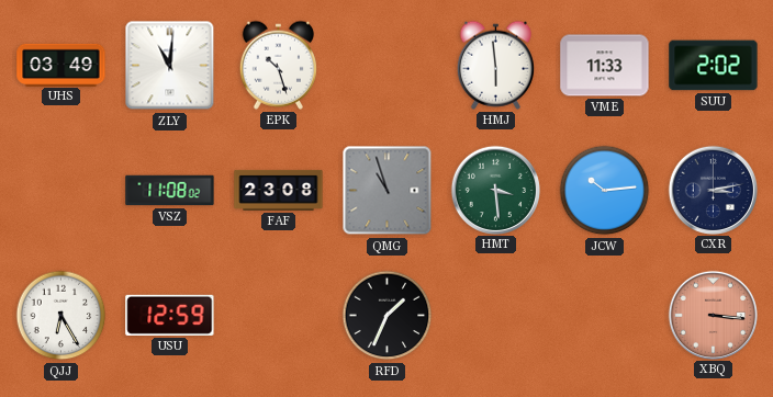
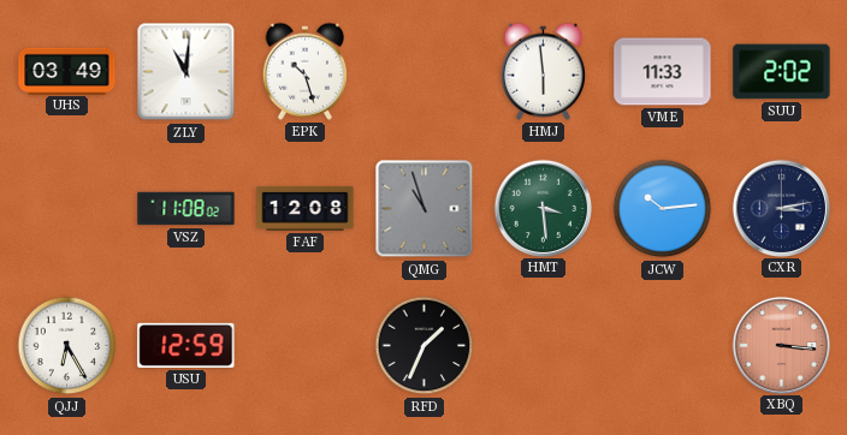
FAF: 23:08 -> 12:08
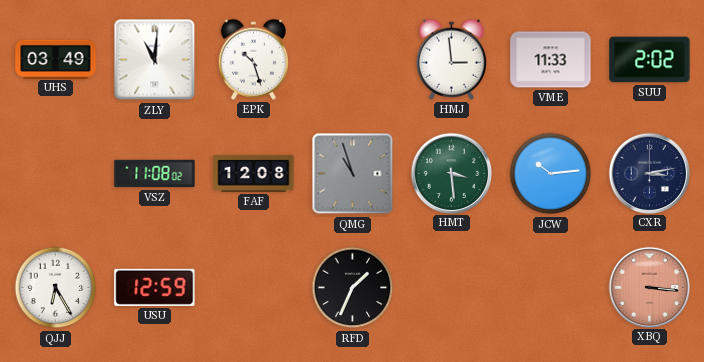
HMJ: 5:59 -> 2:59
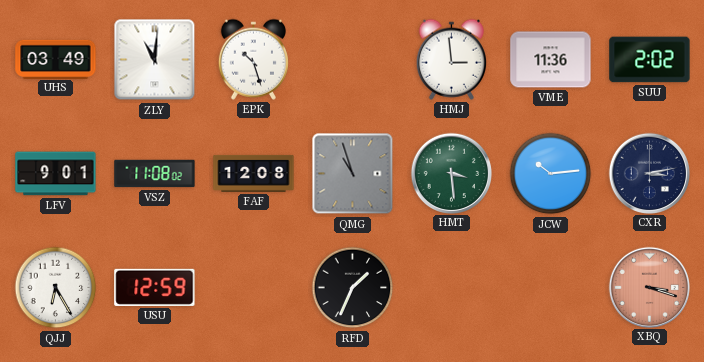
VME: 11:33 -> 11:36
LFV: none -> 9:01
XBQ: 3:16 -> 3:18
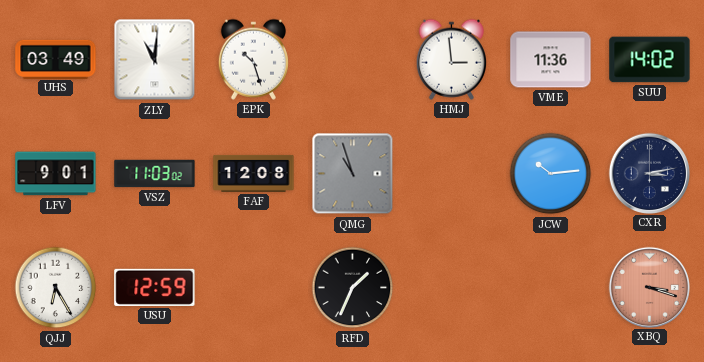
SUU: 2:02 -> 14:02
VSZ: 11:08 -> 11:03
HMT: 3:29 -> none
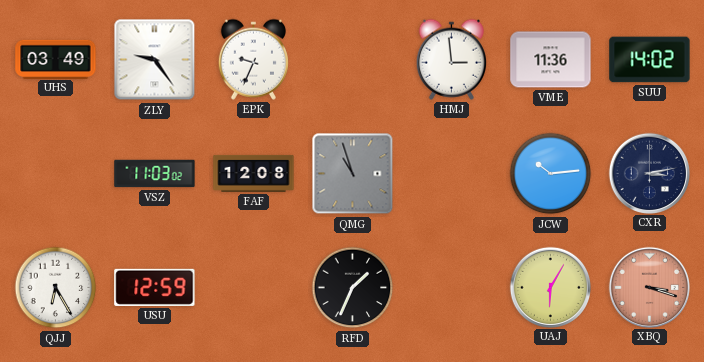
ZLY: 11:01 -> 9:24
EPK: 10:27 -> 9:34
LFV: 9:01 -> none
UAJ: none -> 6:05
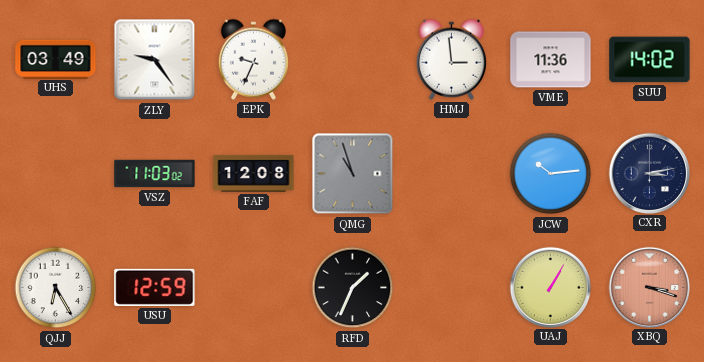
UAJ: 6:05 -> 1:05
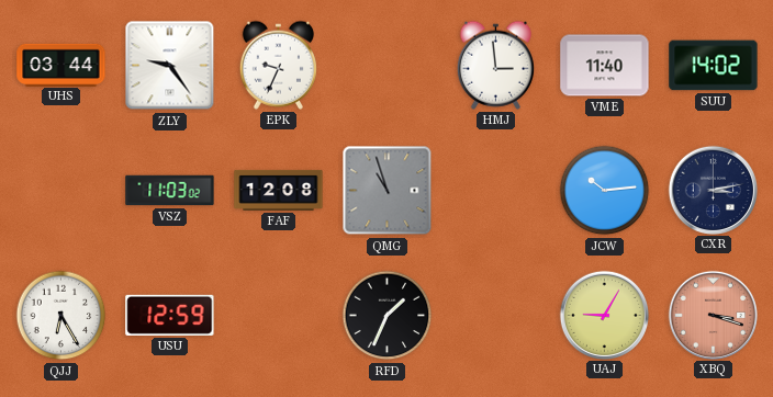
UHS: 03:49 -> 03:44
VME: 11:36 -> 11:40
UAJ: 1:05 -> 9:05
